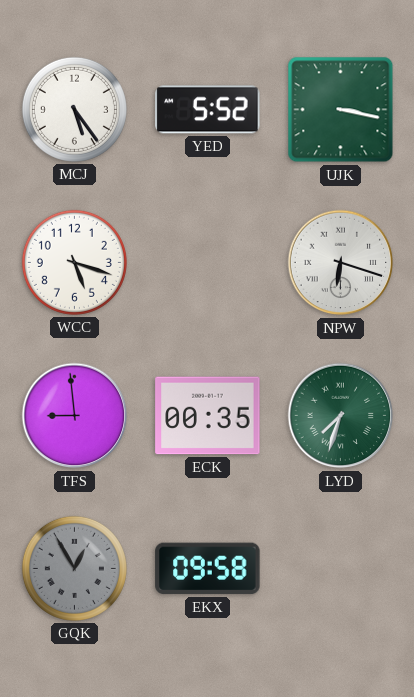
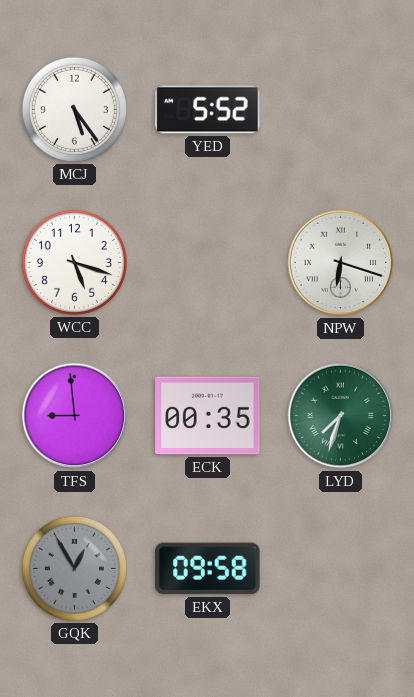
UJK: 3:17 -> none
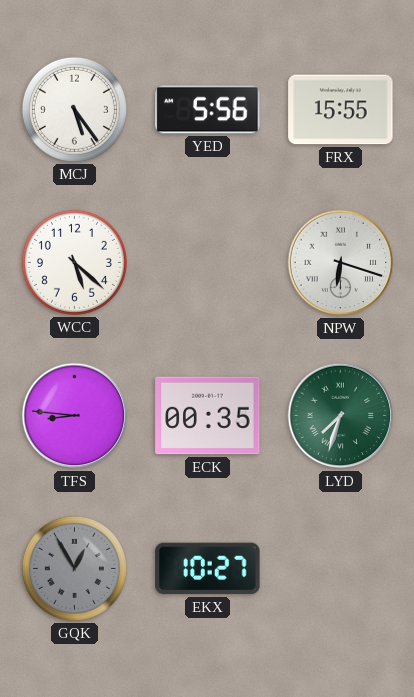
YED: 5:52 -> 5:56
FRX: none -> 15:55
WCC: 5:18 -> 5:22
TFS: 8:59 -> 8:46
EKX: 09:58 -> 10:27
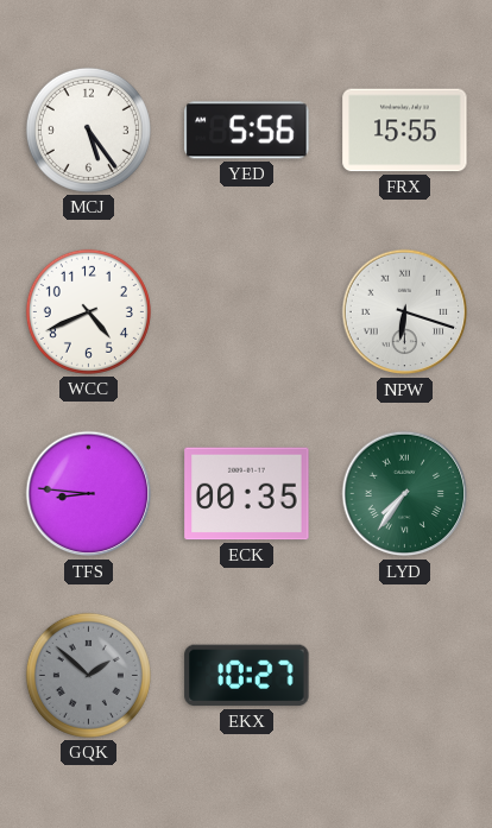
WCC: 5:22 -> 4:41
LYD: 7:33 -> 7:36
GQK: 12:55 -> 1:52
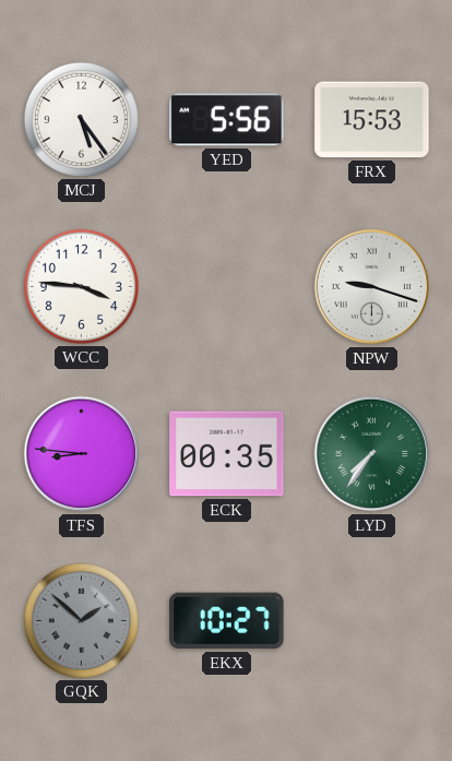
FRX: 15:55 -> 15:53
WCC: 4:41 -> 3:46
NPW: 6:18 -> 9:18
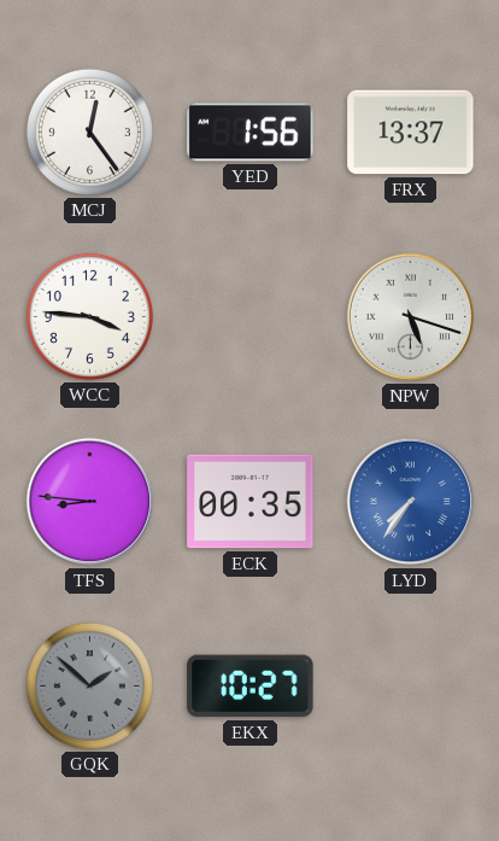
MCJ: 5:24 -> 12:24
YED: 5:56 -> 1:56
FRX: 15:53 -> 13:37
NPW: 9:18 -> 5:18
LYD dial: green -> blue
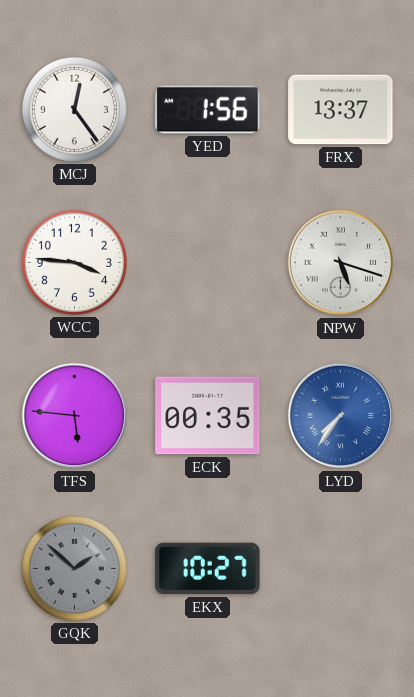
TFS: 8:46 -> 5:46
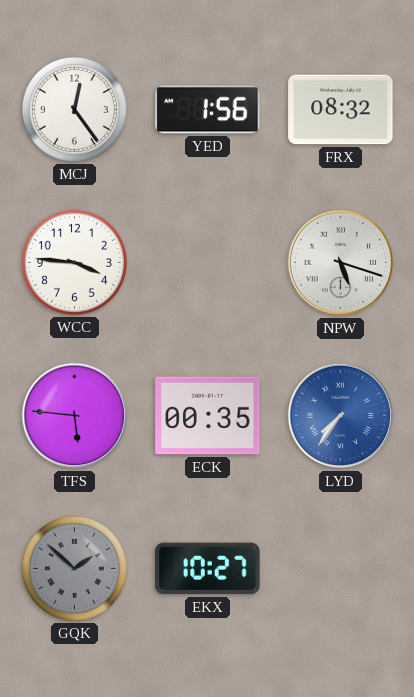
FRX: 13:37 -> 08:32
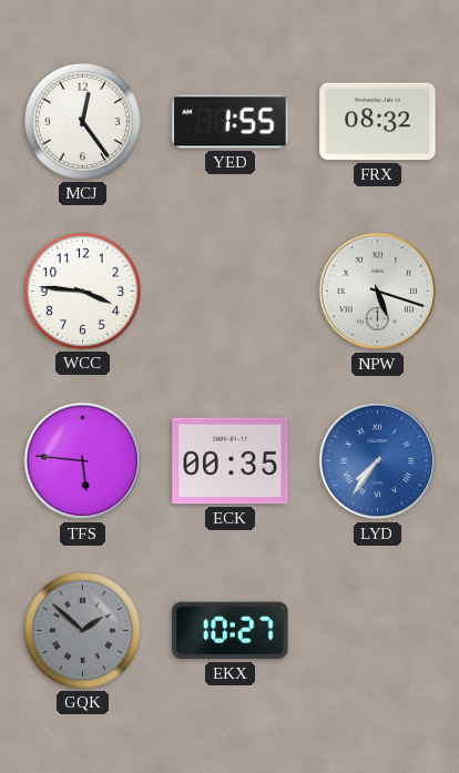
YED: 1:56 -> 1:55
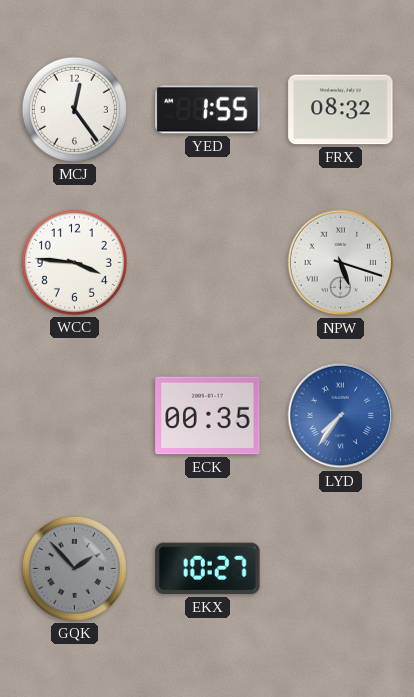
TFS: 5:46 -> none
GQK: 1:52 -> 1:53
